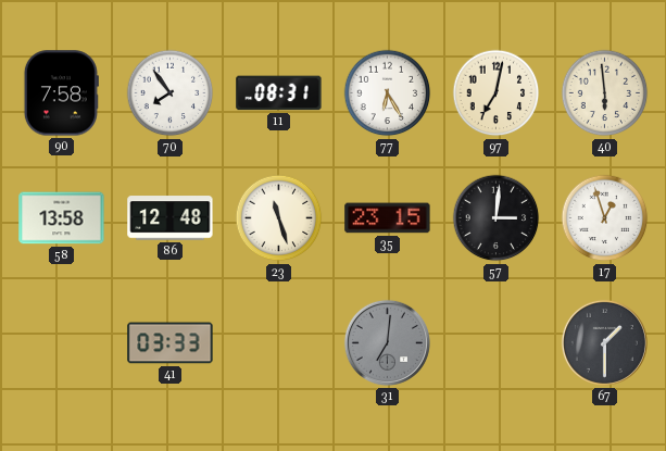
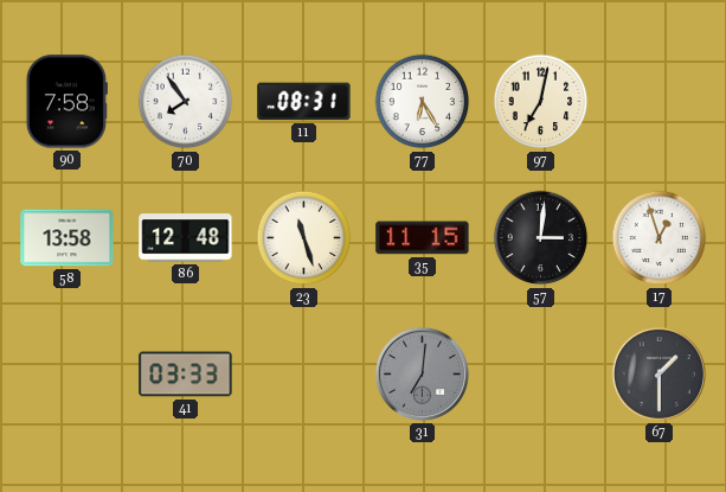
40: 5:59 -> none
35: 23:15 -> 11:15
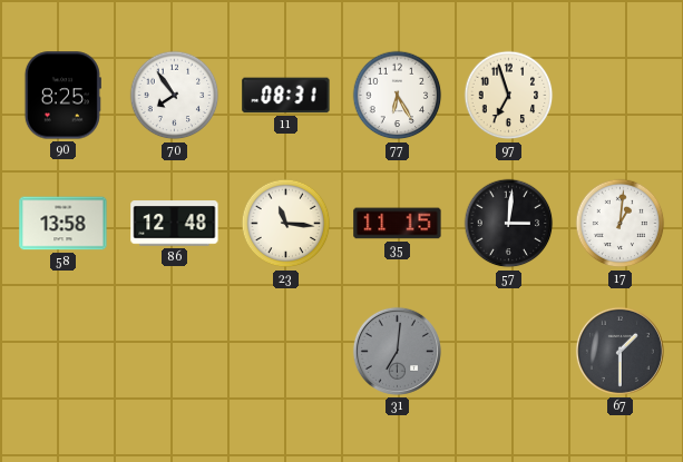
90: 7:58 -> 8:25
97: 7:02 -> 6:57
23: 11:27 -> 11:16
17: 12:57 -> 1:01
41: 03:33 -> none
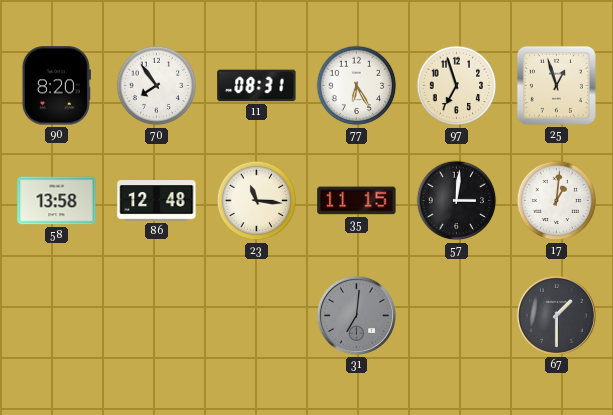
90: 8:25 -> 8:20
25: none -> 12:57
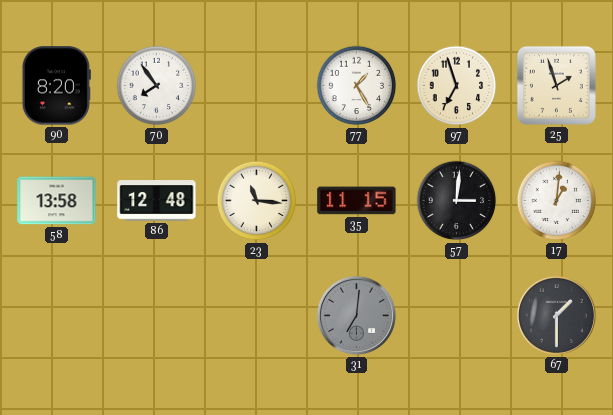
11: 08:31 -> none
77: 6:25 -> 1:25
25: 12:57 -> 1:57
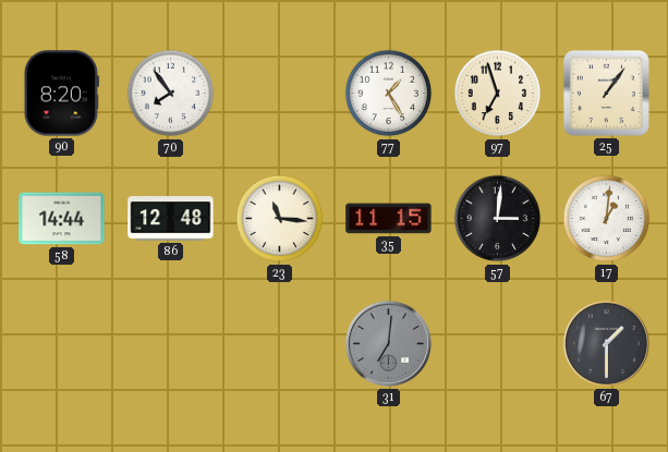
25: 1:57 -> 1:06
58: 13:58 -> 14:44
